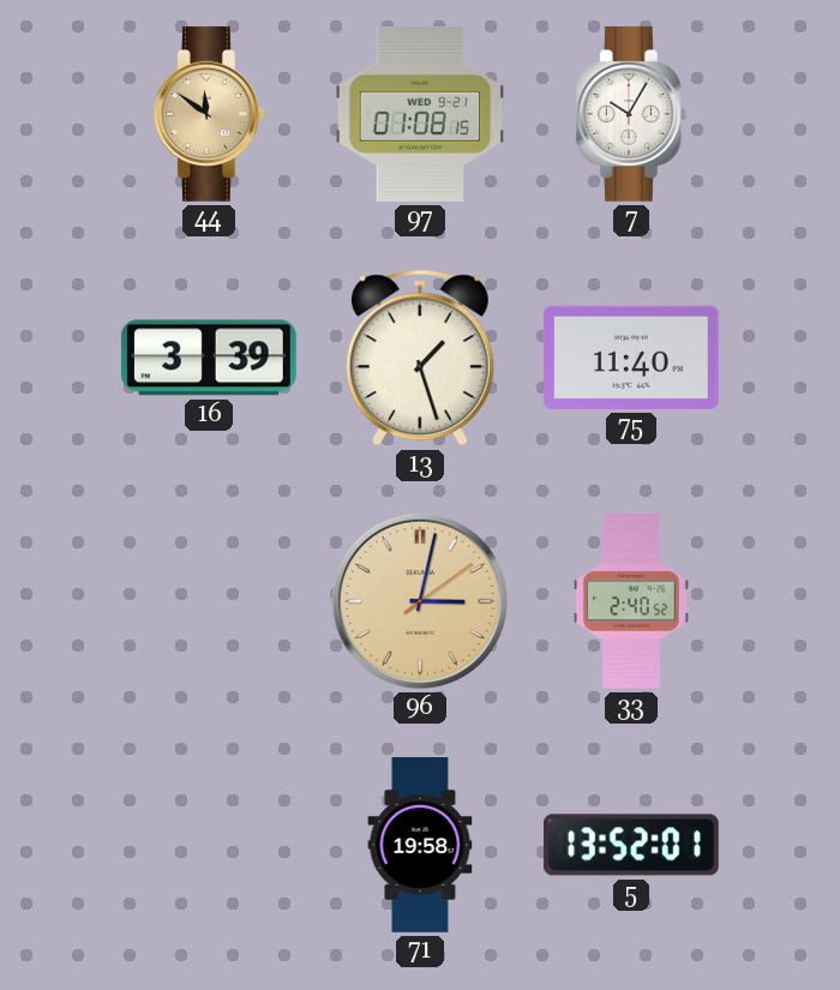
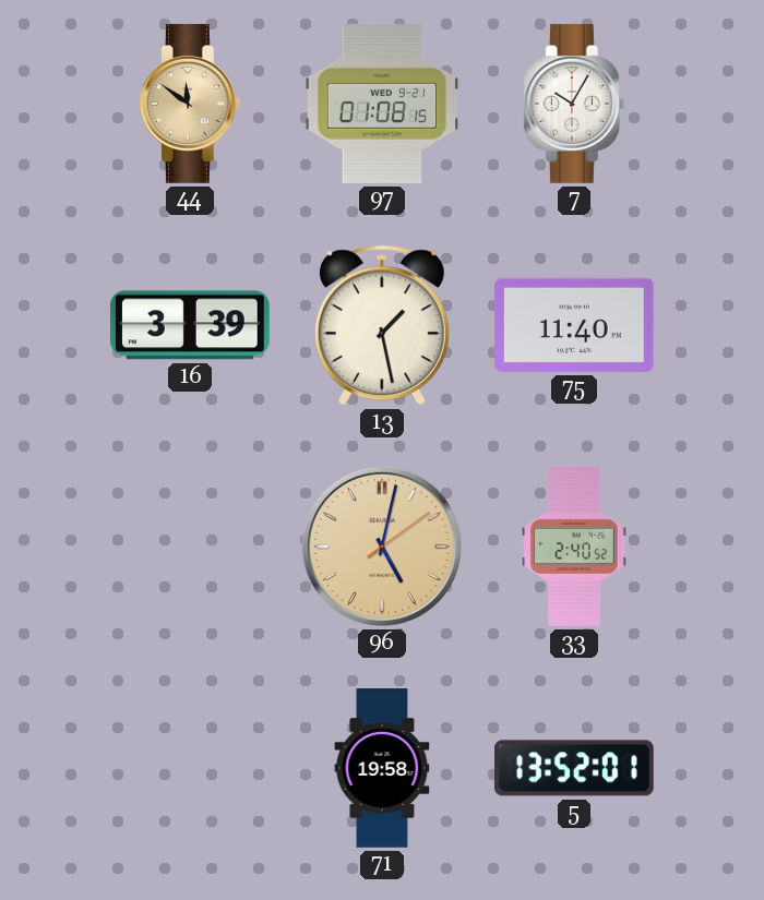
13: 1:27 -> 1:28
96: 3:02 -> 5:02
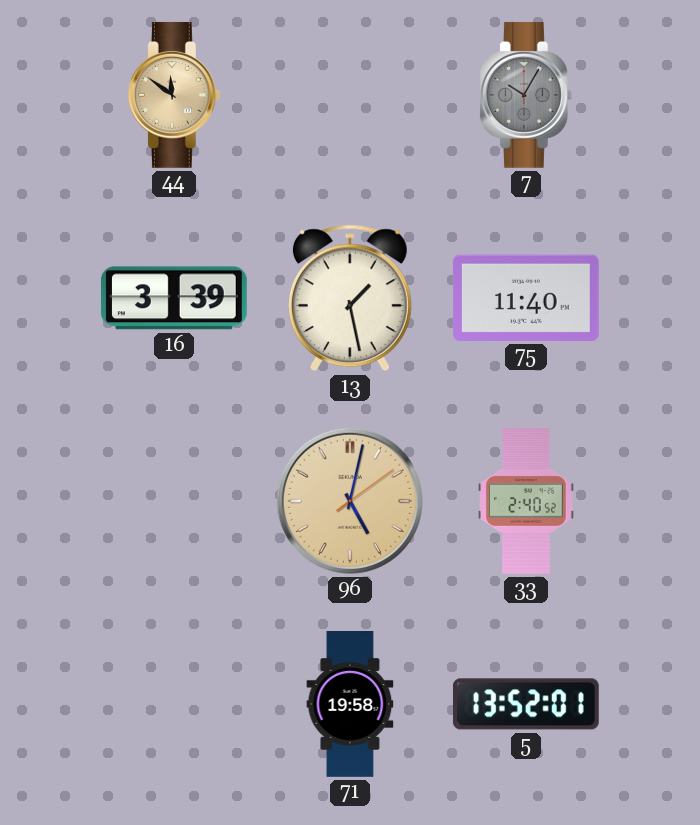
97: 01:08 -> none
7 dial: white -> grey
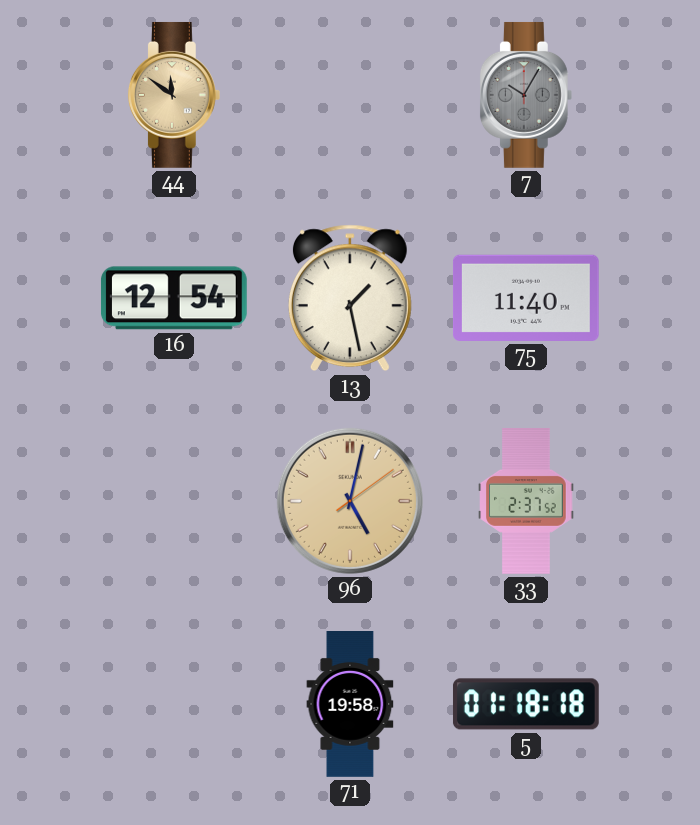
16: 3:39 -> 12:54
33: 2:40 -> 2:37
5: 13:52 -> 01:18
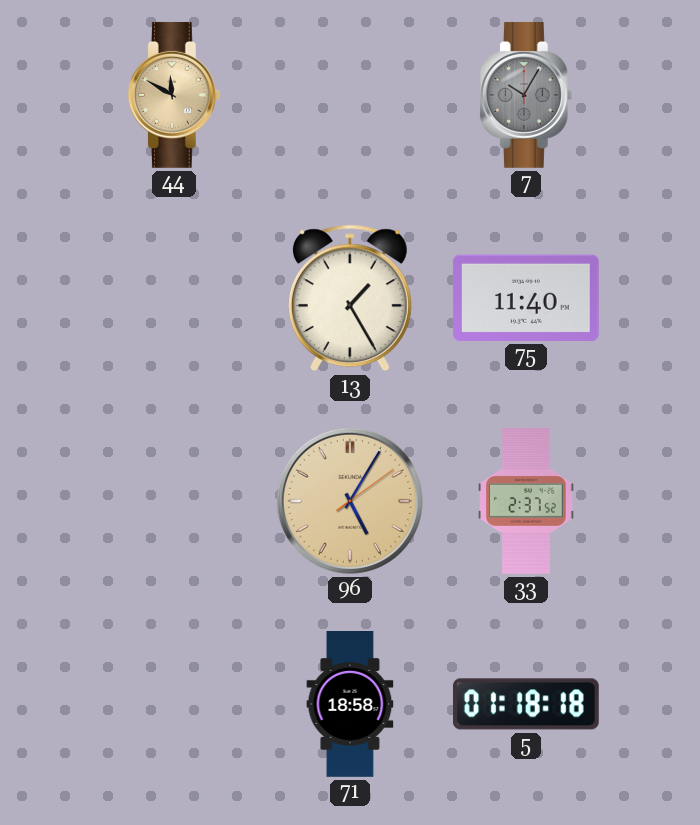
44: 11:51 -> 11:50
16: 12:54 -> none
13: 1:28 -> 1:25
96: 5:02 -> 5:05
71: 19:58 -> 18:58
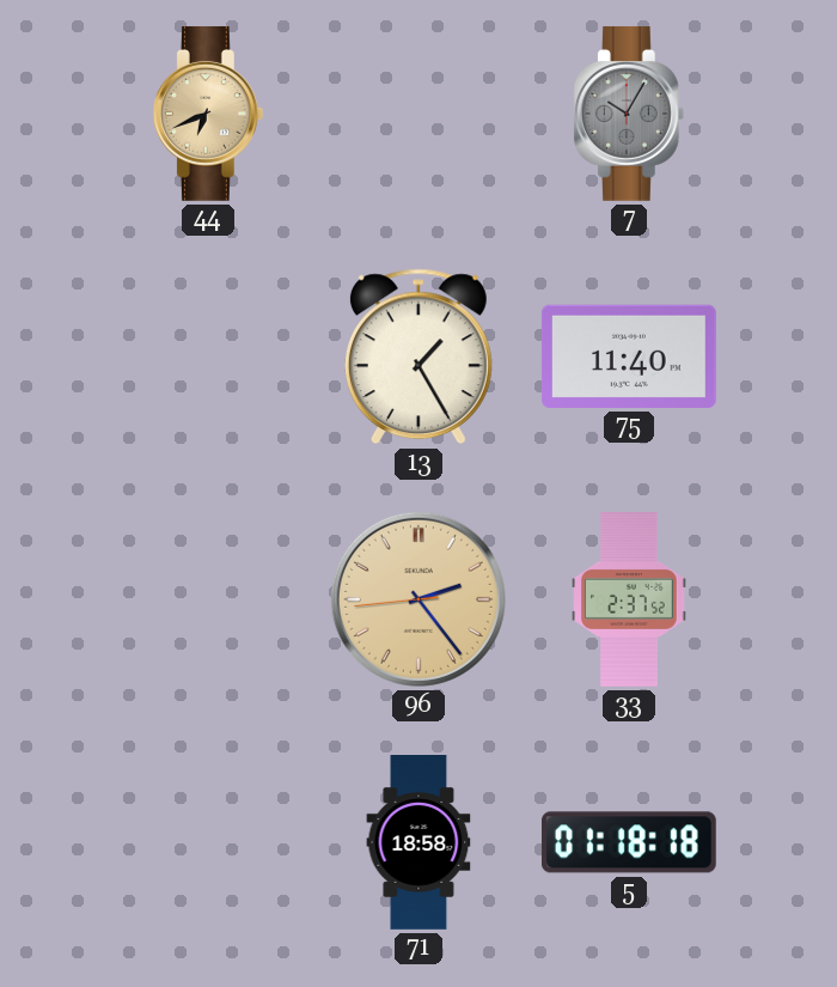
44: 11:50 -> 6:41
96: 5:05 -> 2:23
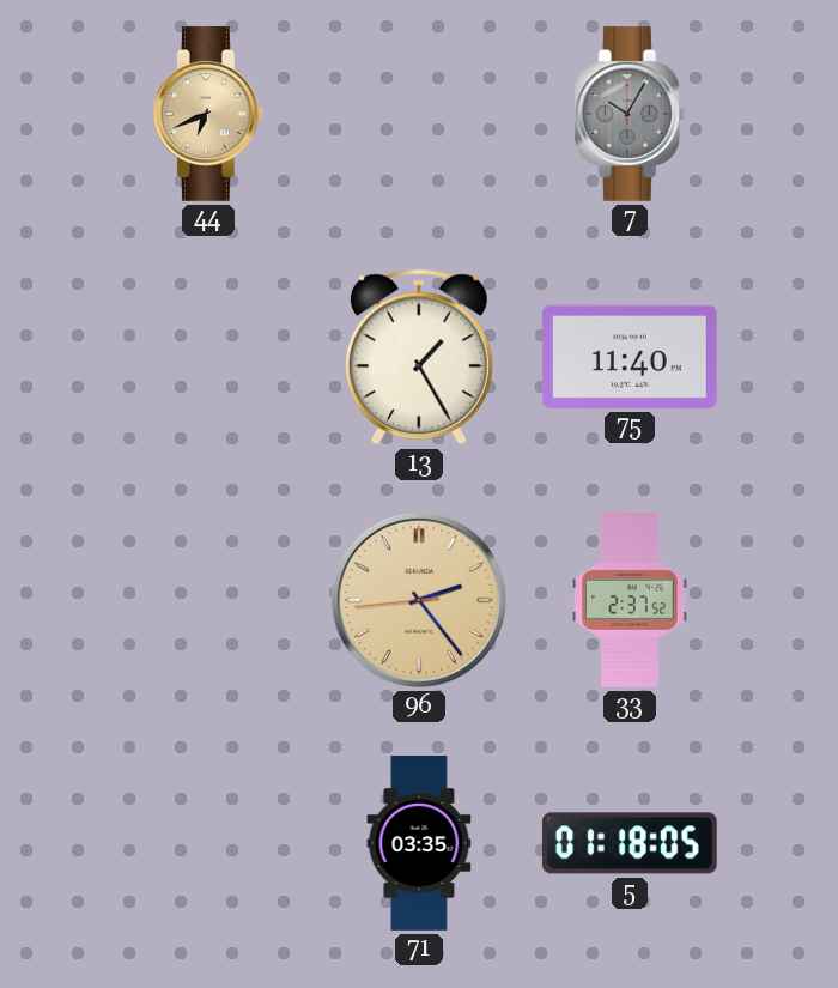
71: 18:58 -> 03:35
5: 01:18:18 -> 01:18:05
